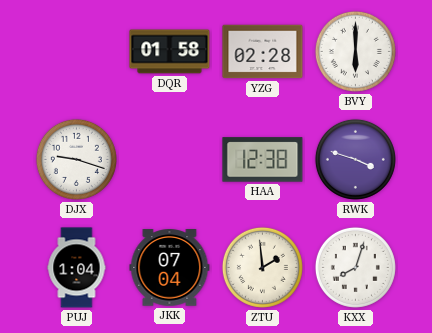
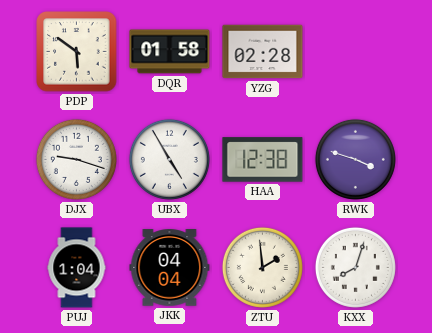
PDP: none -> 5:51
BVY: 6:00 -> none
UBX: none -> 4:55
JKK: 07:04 -> 04:04
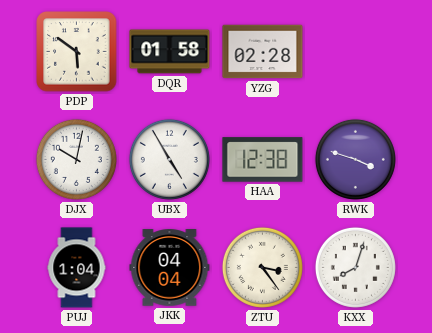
DJX: 9:18 -> 10:02
ZTU: 1:59 -> 3:24
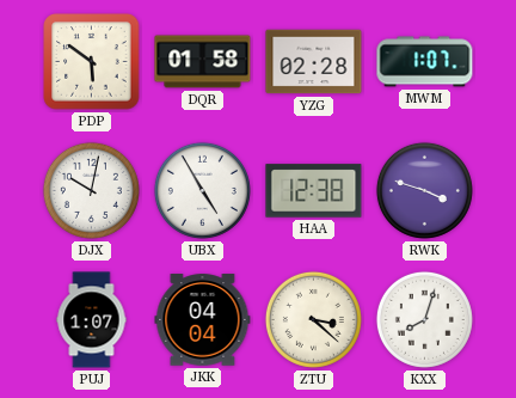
MWM: none -> 1:07
PUJ: 1:04 -> 1:07
ZTU: 3:24 -> 3:22
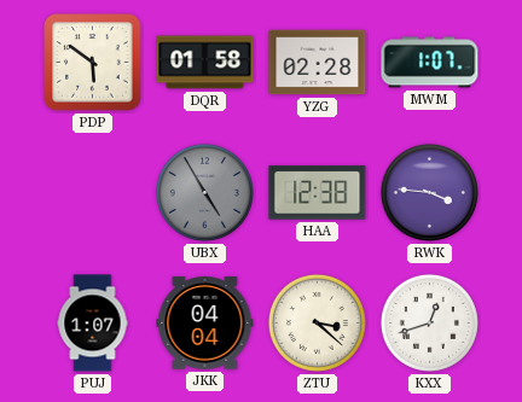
DJX: 10:02 -> none
UBX dial: white -> grey
RWK: 3:48 -> 3:46
KXX: 8:03 -> 12:42
